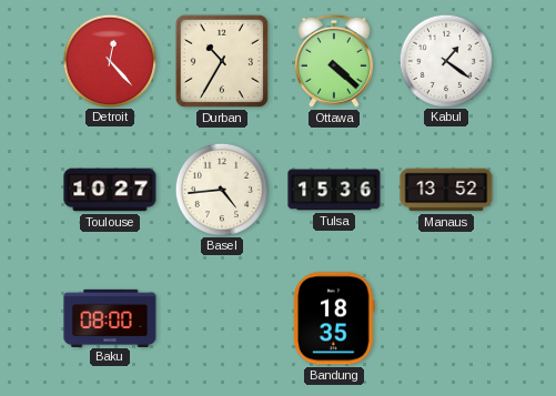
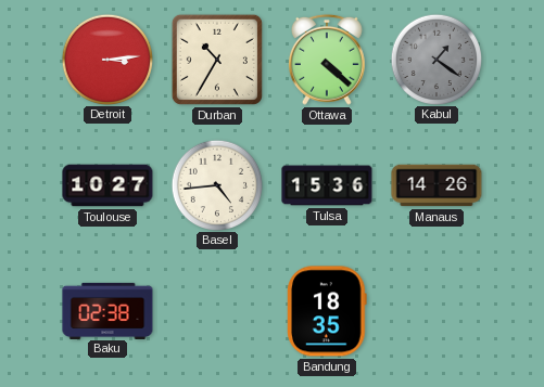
Detroit: 12:23 -> 3:14
Kabul dial: white -> grey
Manaus: 13:52 -> 14:26
Baku: 08:00 -> 02:38
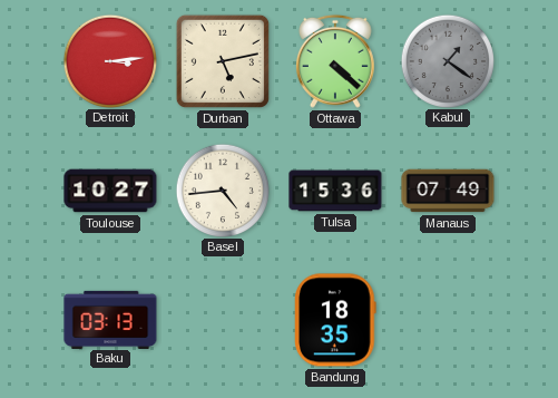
Durban: 10:35 -> 5:13
Manaus: 14:26 -> 07:49
Baku: 02:38 -> 03:13
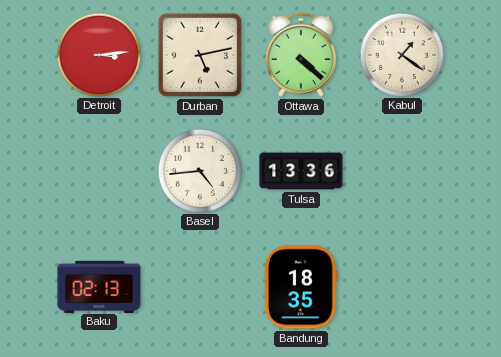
Kabul dial: grey -> cream
Toulouse: 10:27 -> none
Tulsa: 15:36 -> 13:36
Manaus: 07:49 -> none
Baku: 03:13 -> 02:13
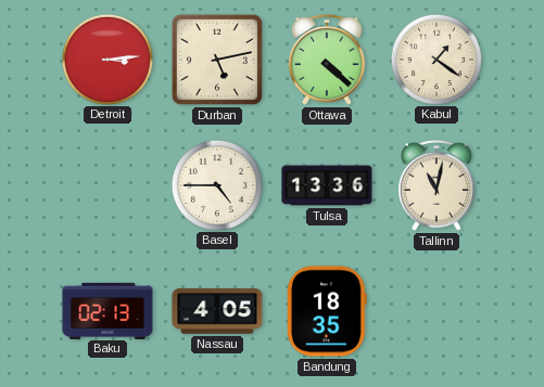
Basel: 4:44 -> 4:45
Tallinn: none -> 11:02
Nassau: none -> 4:05
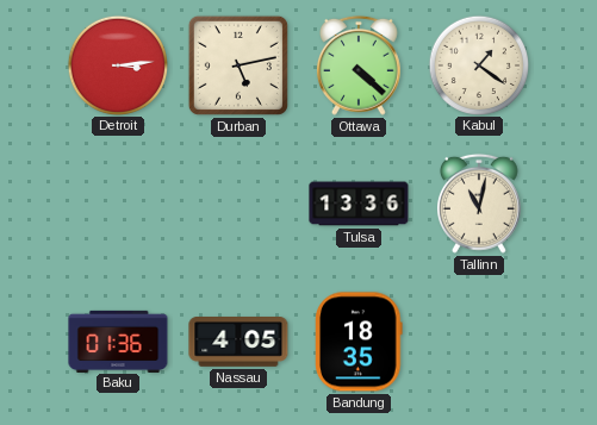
Basel: 4:45 -> none
Baku: 02:13 -> 01:36
